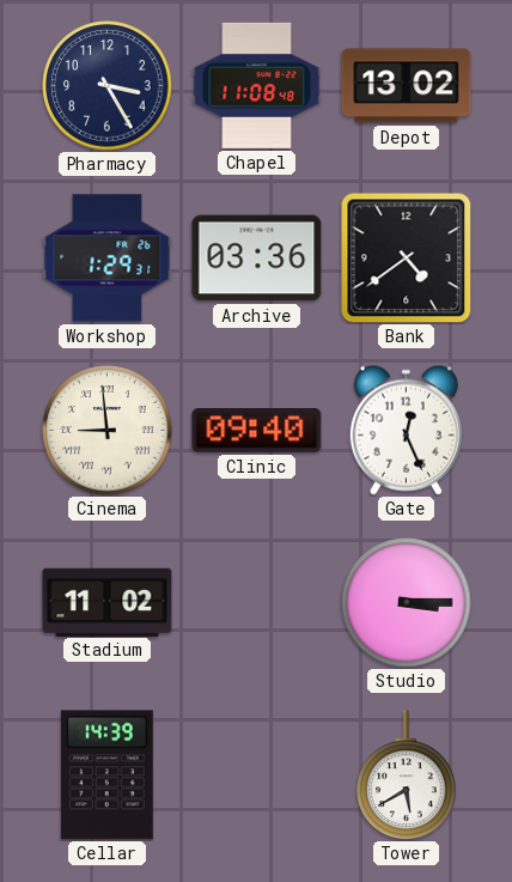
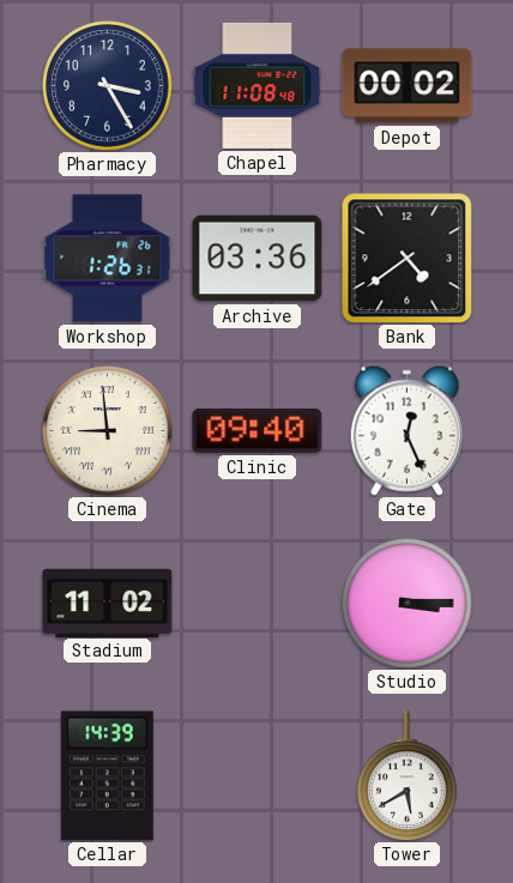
Depot: 13:02 -> 00:02
Workshop: 1:29 -> 1:26
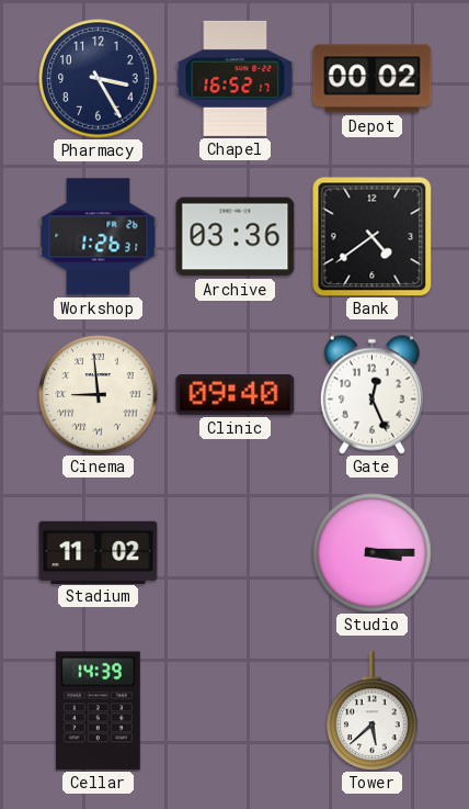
Chapel: 11:08 -> 16:52
Tower: 5:40 -> 5:38
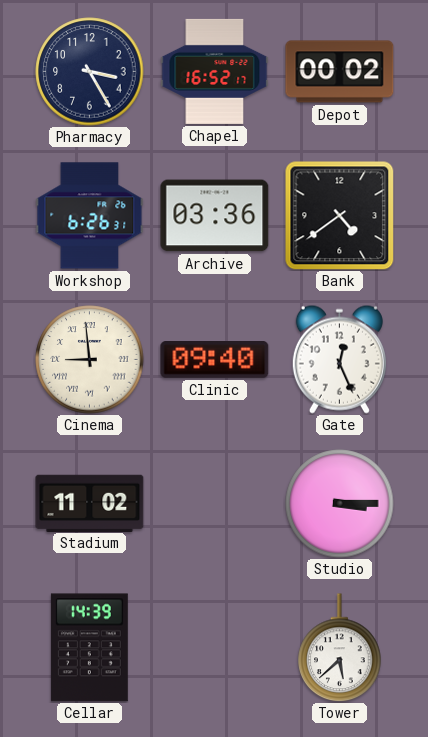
Workshop: 1:26 -> 6:26
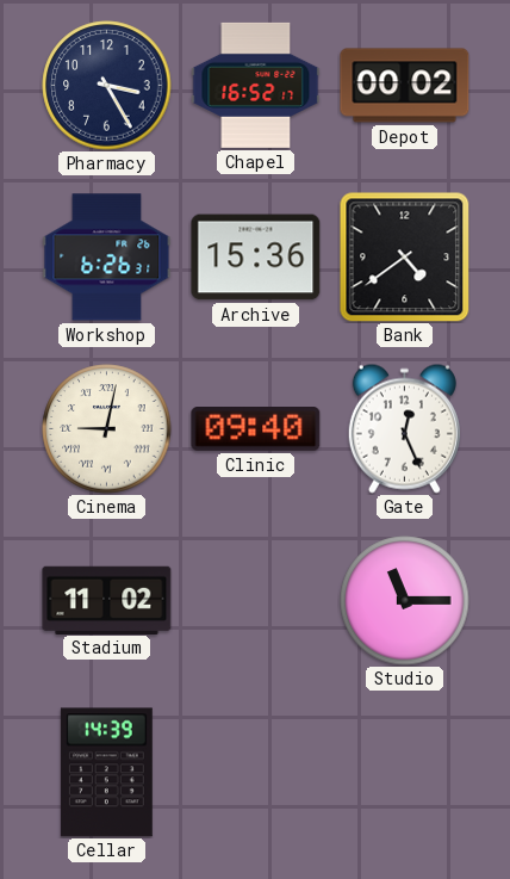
Archive: 03:36 -> 15:36
Cinema: 8:59 -> 9:02
Studio: 3:15 -> 11:15
Tower: 5:38 -> none
